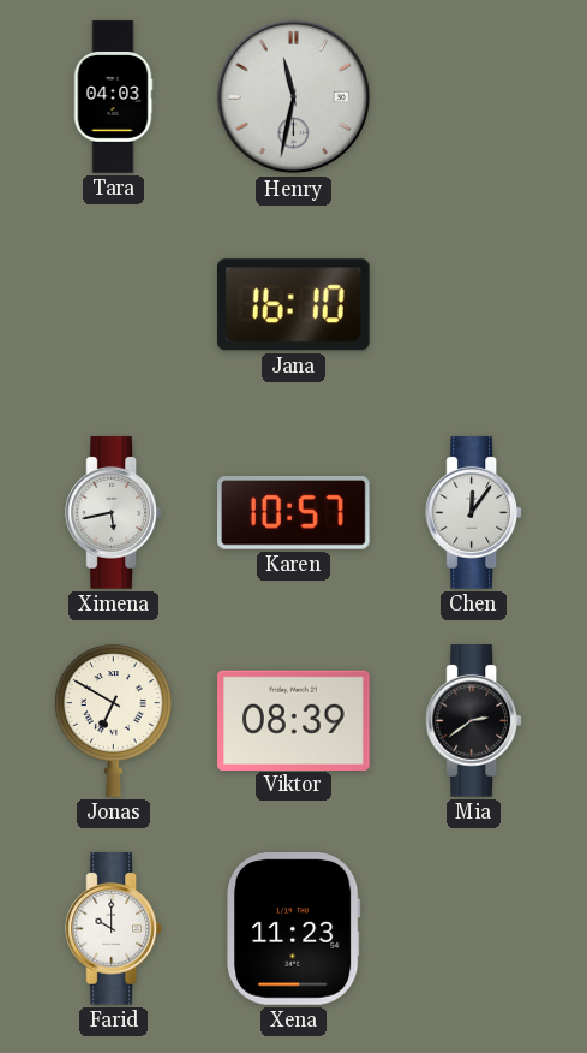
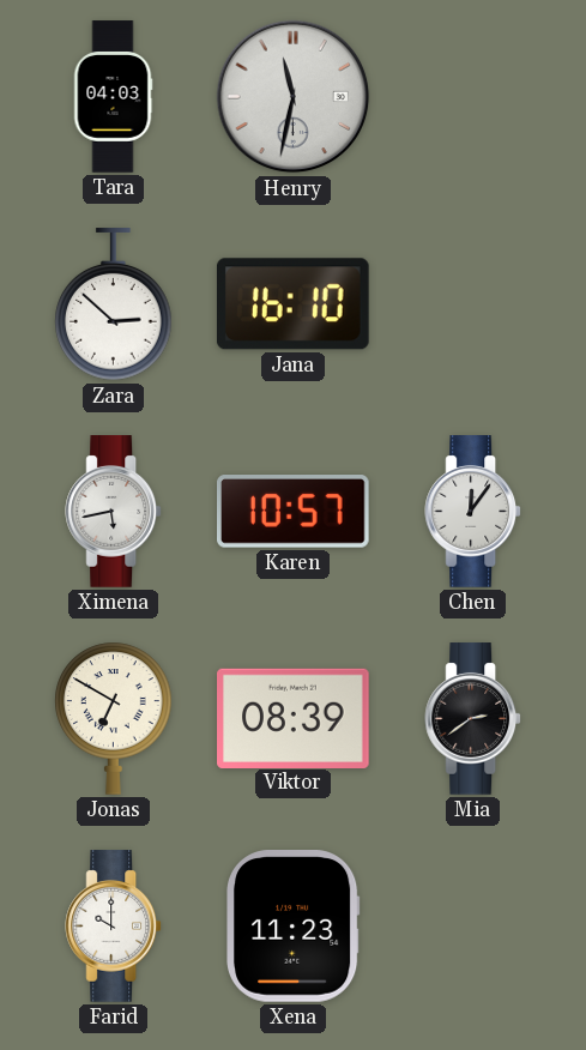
Zara: none -> 2:52
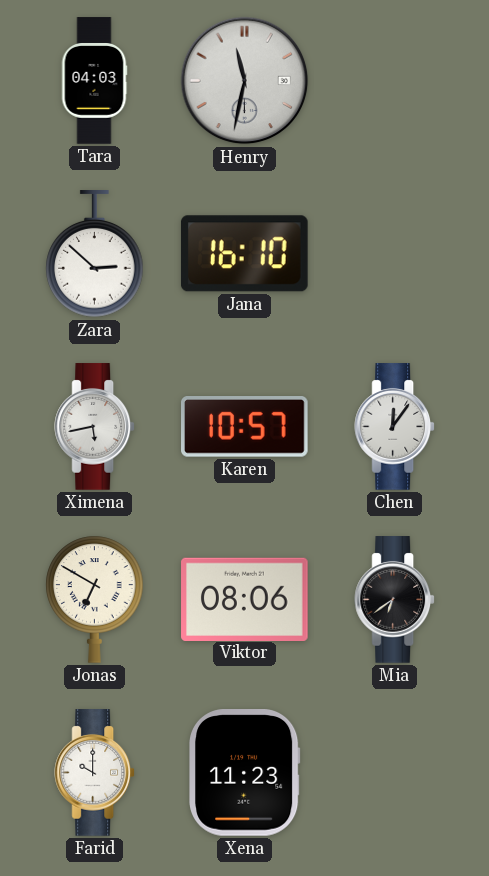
Viktor: 08:39 -> 08:06
Mia: 2:39 -> 6:39
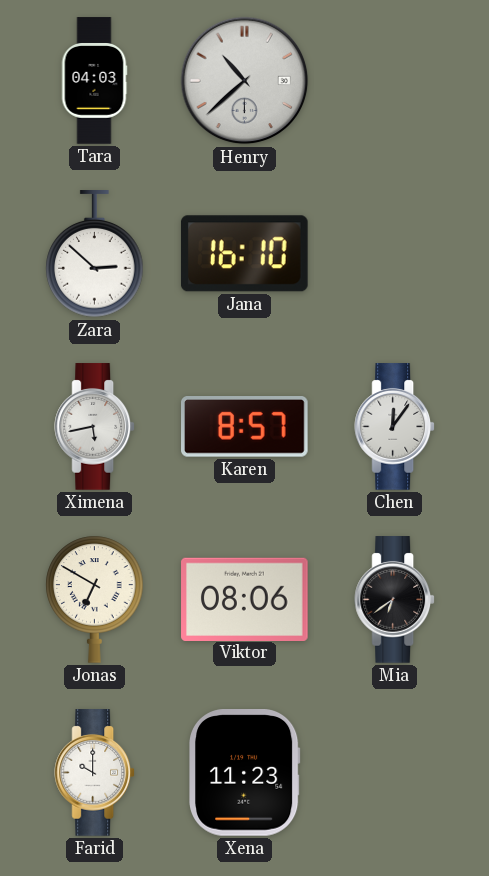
Henry: 11:32 -> 10:38
Karen: 10:57 -> 8:57
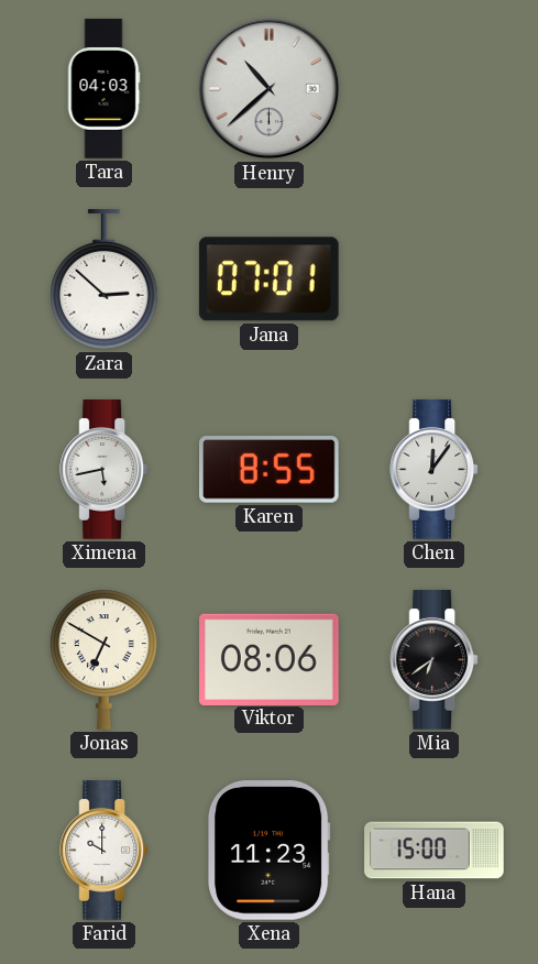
Jana: 16:10 -> 07:01
Karen: 8:57 -> 8:55
Hana: none -> 15:00
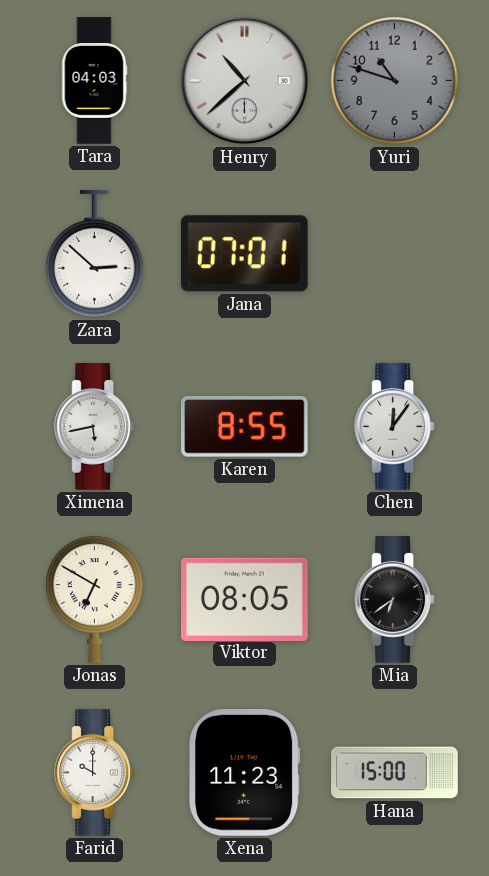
Yuri: none -> 10:48
Viktor: 08:06 -> 08:05
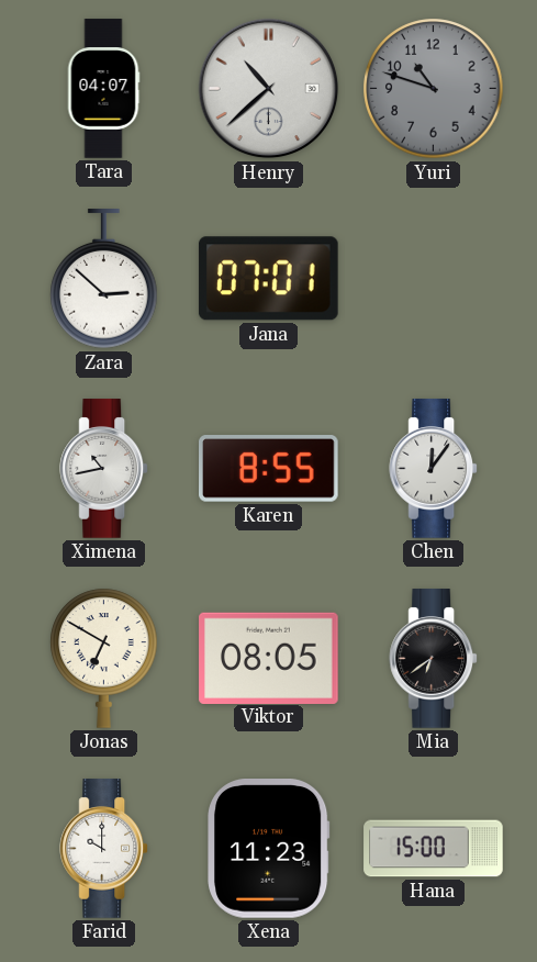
Tara: 04:03 -> 04:07
Ximena: 5:43 -> 10:43
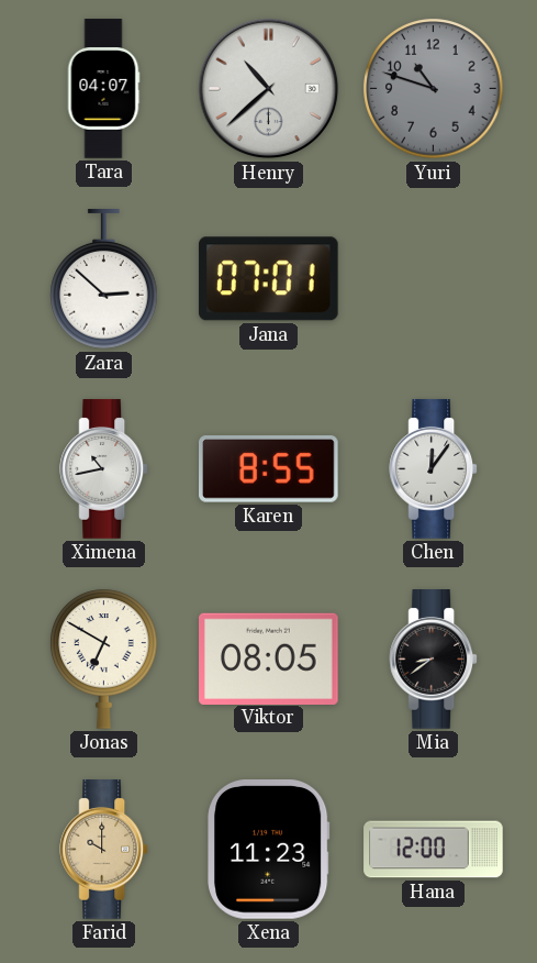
Mia: 6:39 -> 8:39
Farid dial: white -> champagne
Hana: 15:00 -> 12:00
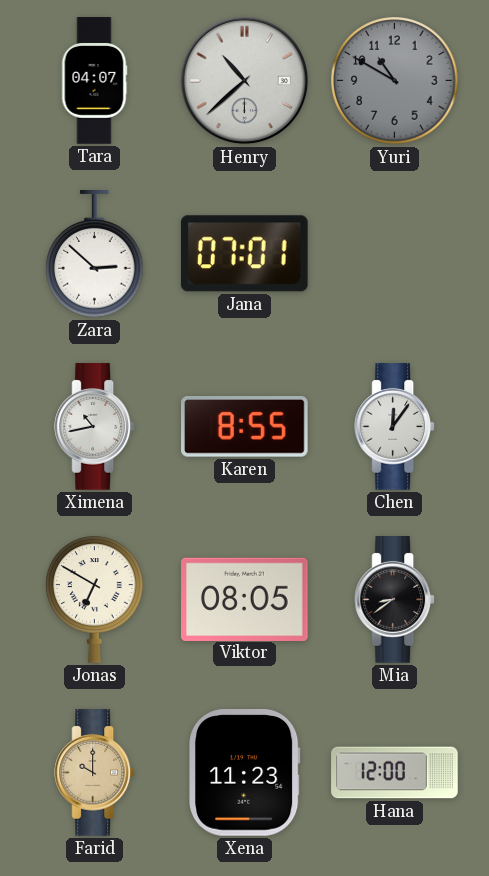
Yuri: 10:48 -> 10:50
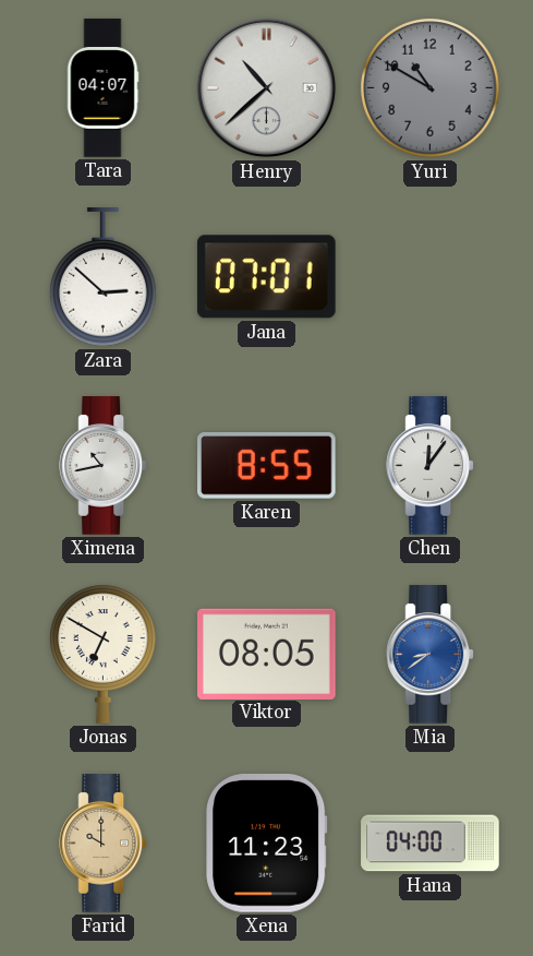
Mia dial: black -> blue
Hana: 12:00 -> 04:00
